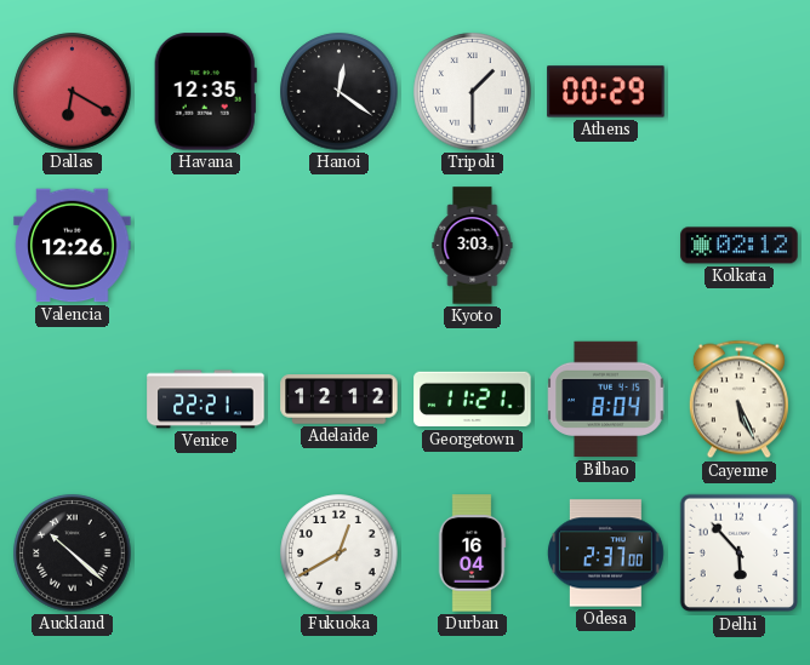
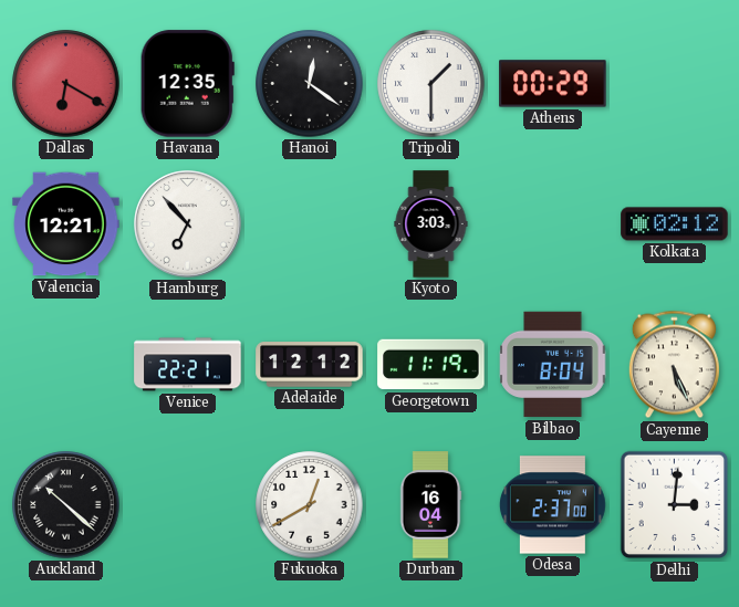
Valencia: 12:26 -> 12:21
Hamburg: none -> 6:53
Georgetown: 11:21 -> 11:19
Delhi: 5:53 -> 3:01
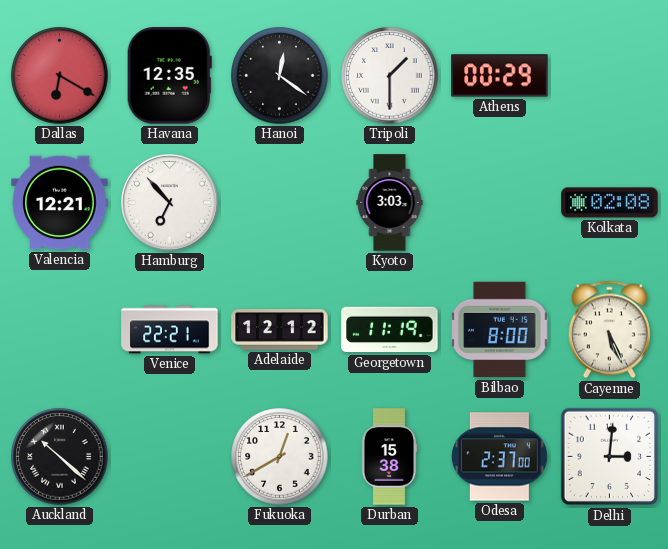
Kolkata: 02:12 -> 02:08
Bilbao: 8:04 -> 8:00
Durban: 16:04 -> 15:38
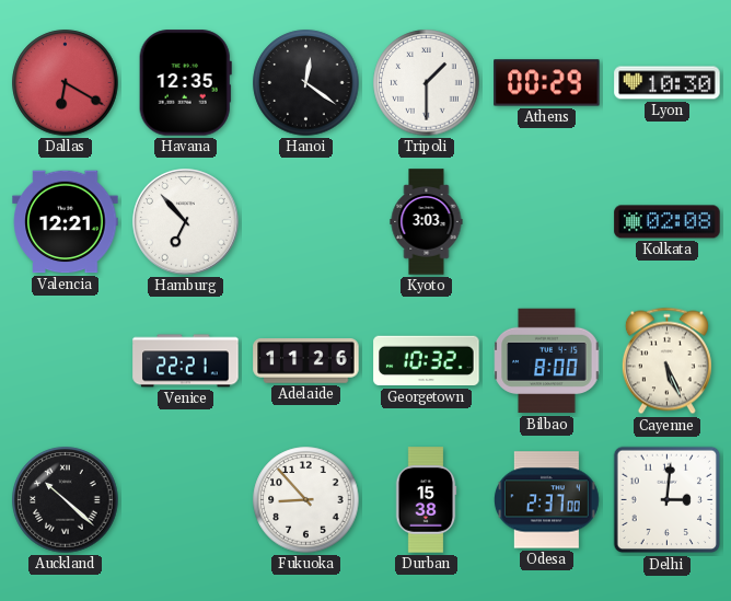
Lyon: none -> 10:30
Adelaide: 12:12 -> 11:26
Georgetown: 11:19 -> 10:32
Fukuoka: 12:40 -> 8:53
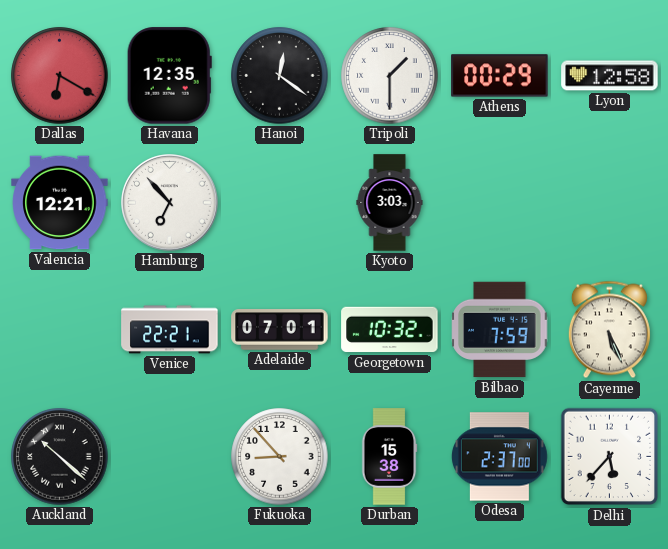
Lyon: 10:30 -> 12:58
Kolkata: 02:08 -> none
Adelaide: 11:26 -> 07:01
Bilbao: 8:00 -> 7:59
Delhi: 3:01 -> 5:37
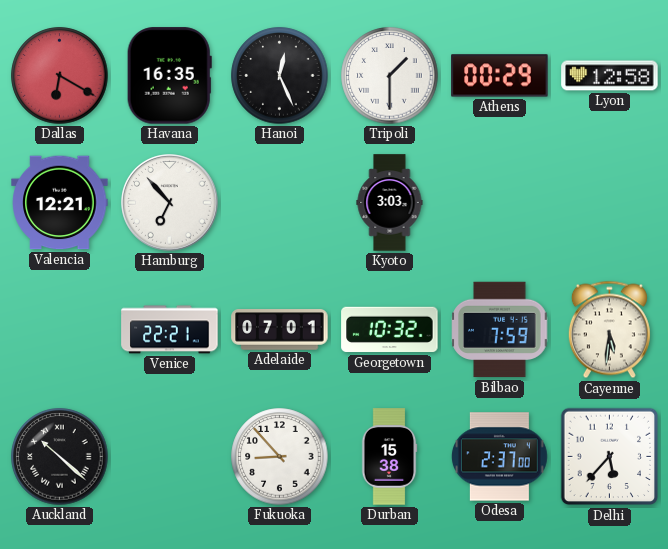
Havana: 12:35 -> 16:35
Hanoi: 12:21 -> 12:26
Cayenne: 5:26 -> 5:31
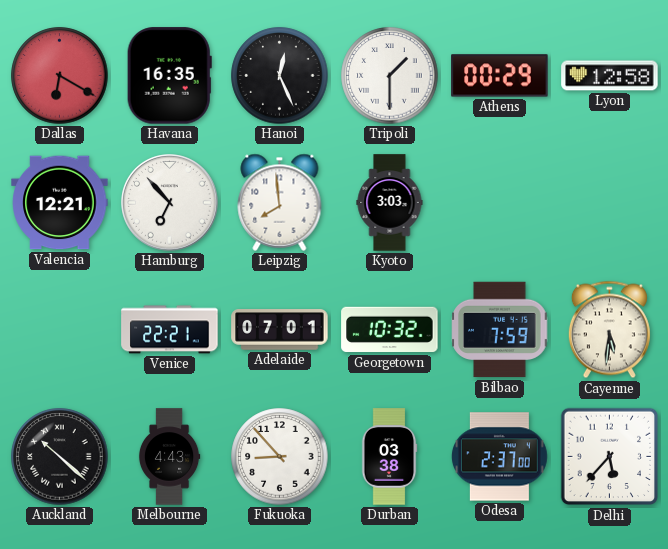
Leipzig: none -> 7:59
Melbourne: none -> 4:43
Durban: 15:38 -> 03:38
